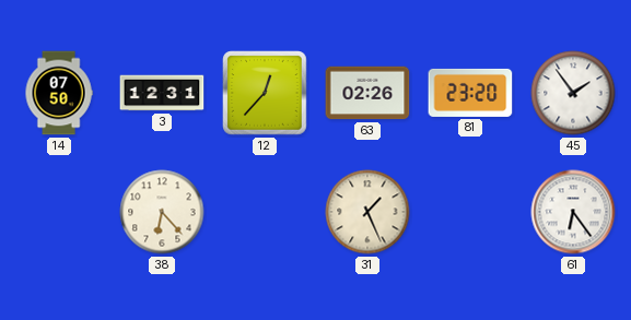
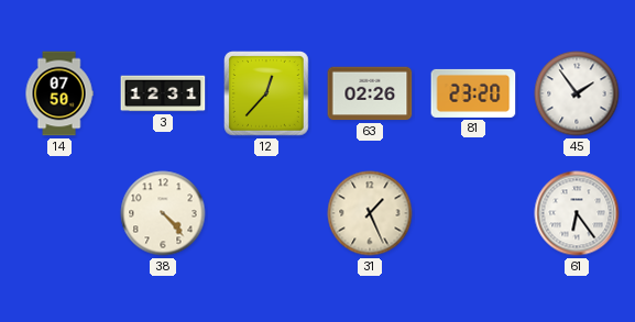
38: 6:23 -> 4:23
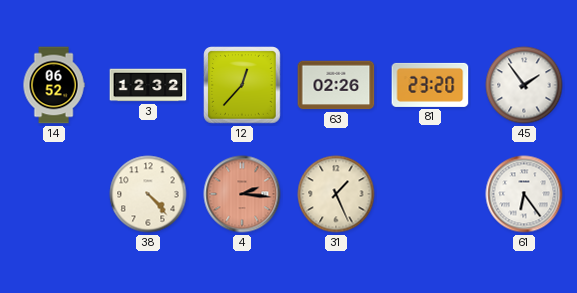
14: 07:50 -> 06:52
3: 12:31 -> 12:32
4: none -> 2:16
